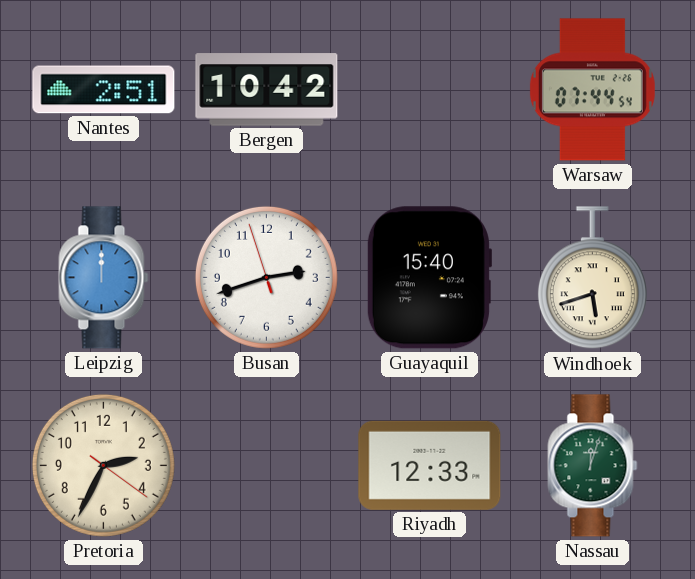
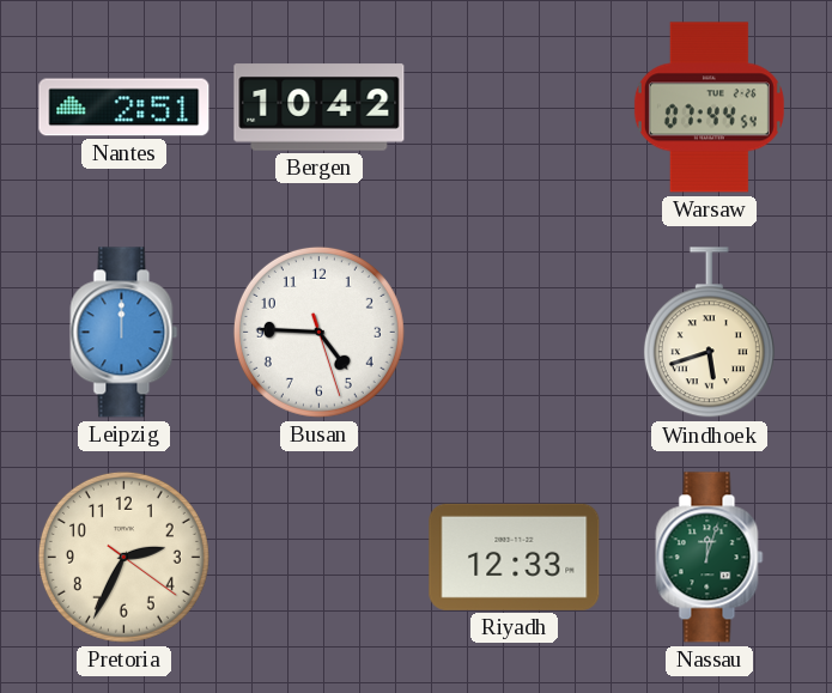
Busan: 2:41 -> 4:45
Guayaquil: 15:40 -> none
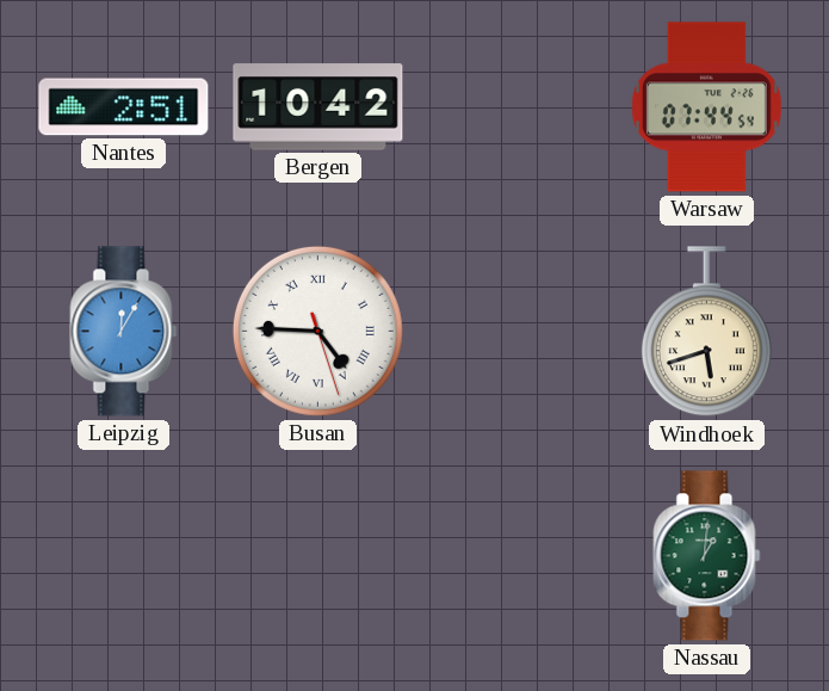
Leipzig: 12:00 -> 12:05
Busan numerals: Arabic -> Roman
Pretoria: 2:34 -> none
Riyadh: 12:33 -> none
Nassau: 12:03 -> 1:01
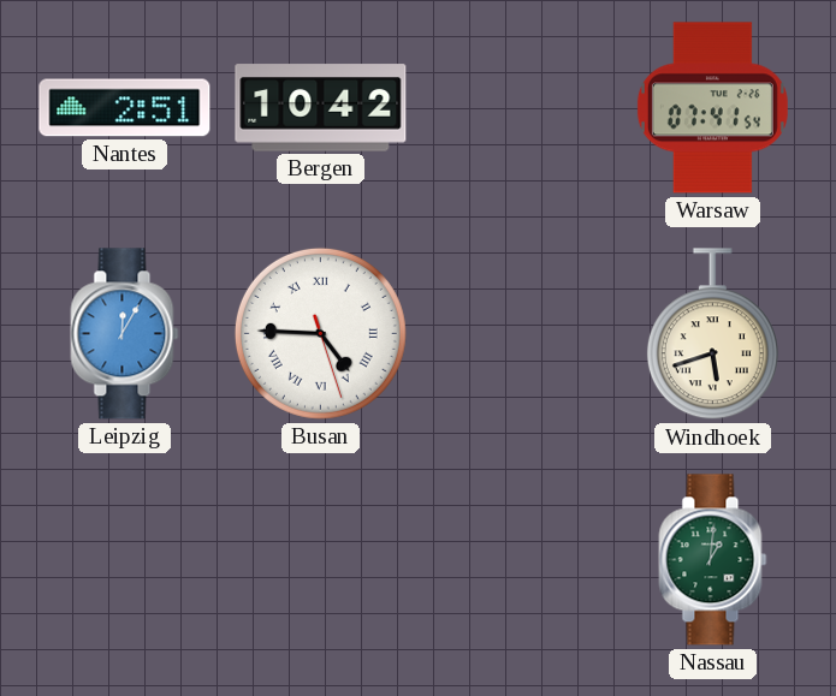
Warsaw: 07:44 -> 07:41
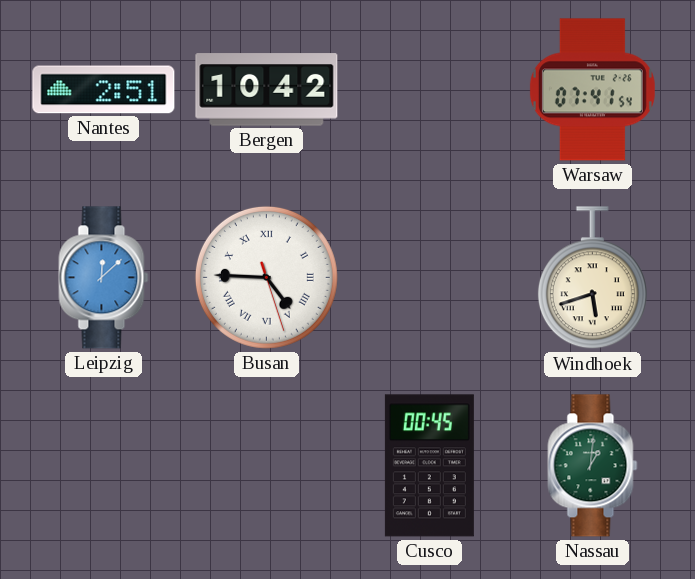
Leipzig: 12:05 -> 12:08
Cusco: none -> 00:45
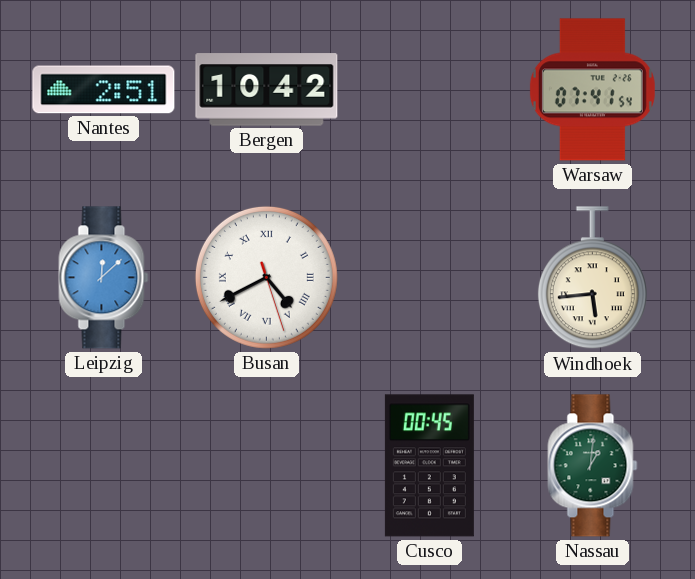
Busan: 4:45 -> 4:40
Windhoek: 5:42 -> 5:44
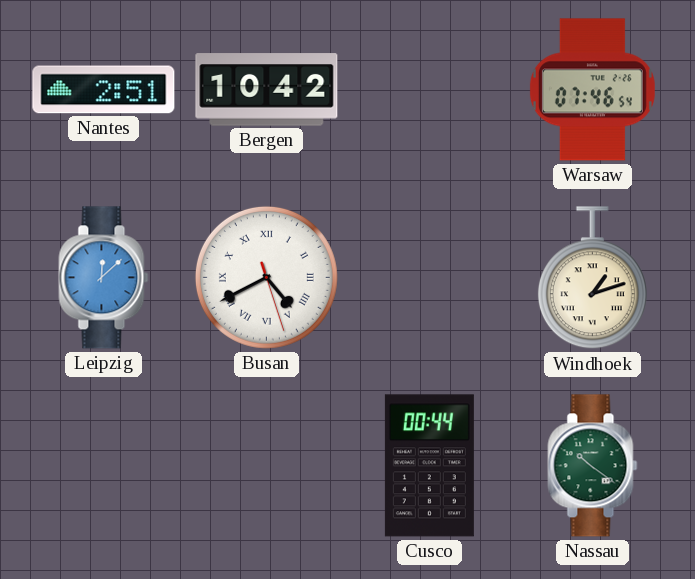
Warsaw: 07:41 -> 07:46
Windhoek: 5:44 -> 1:12
Cusco: 00:45 -> 00:44
Nassau: 1:01 -> 10:21
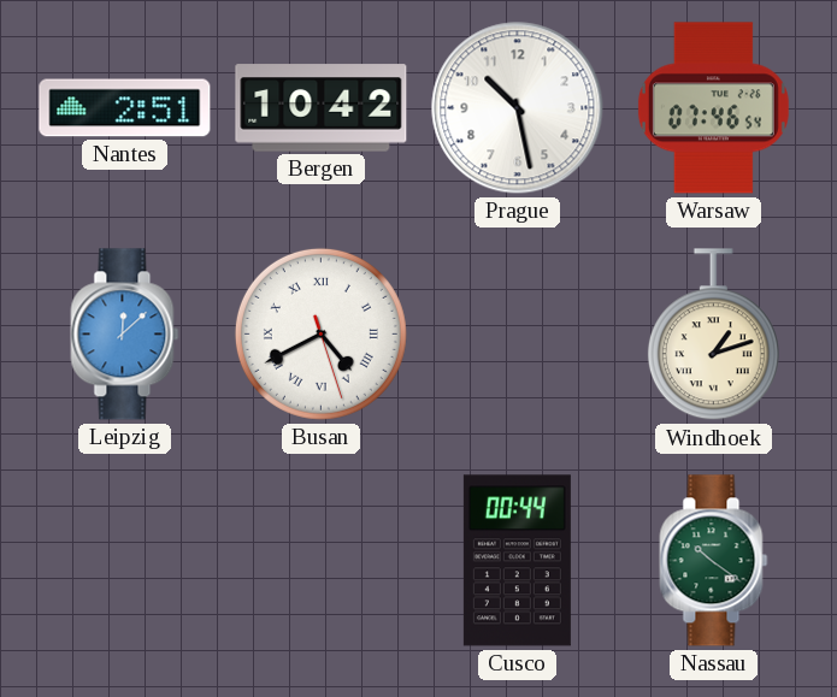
Prague: none -> 10:28
